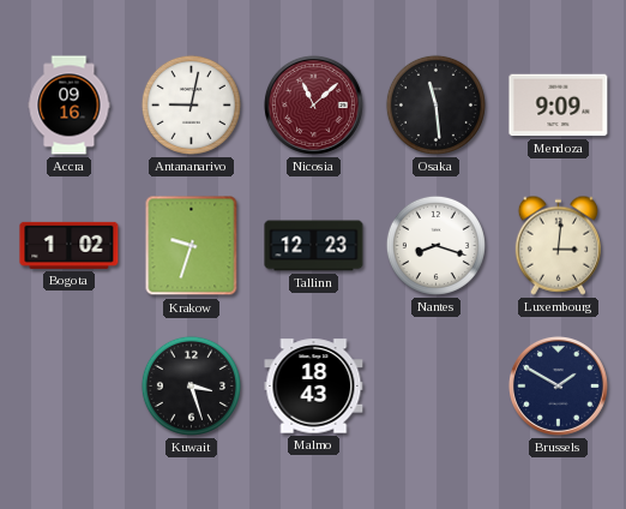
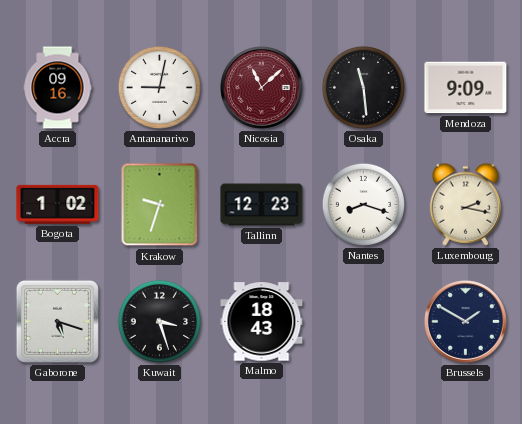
Luxembourg: 3:01 -> 2:17
Gaborone: none -> 5:18
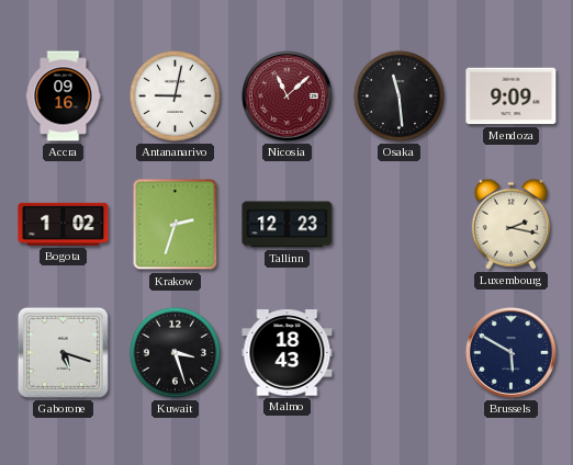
Krakow: 9:33 -> 2:33
Nantes: 8:18 -> none
Brussels: 1:50 -> 5:50
